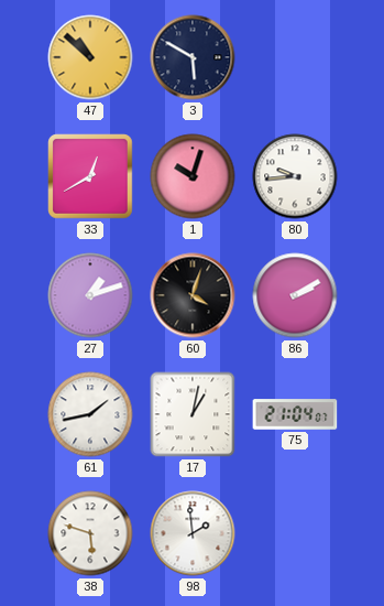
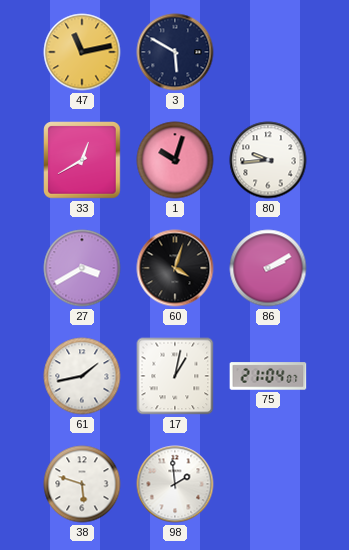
47: 10:52 -> 11:13
27: 1:12 -> 3:40
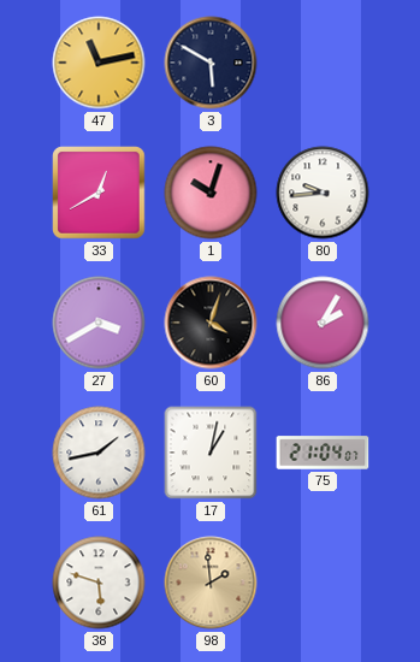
86: 2:10 -> 2:05
98 dial: white -> champagne
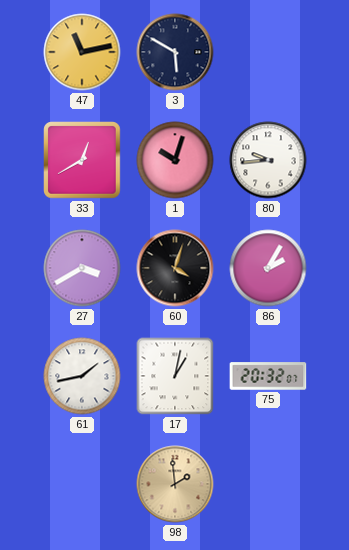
75: 21:04 -> 20:32
38: 5:48 -> none
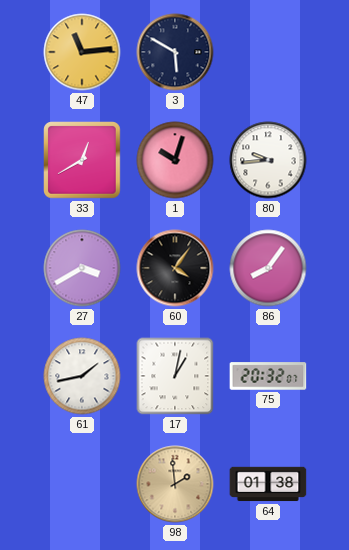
47: 11:13 -> 11:14
60: 4:03 -> 4:06
86: 2:05 -> 8:06
64: none -> 01:38
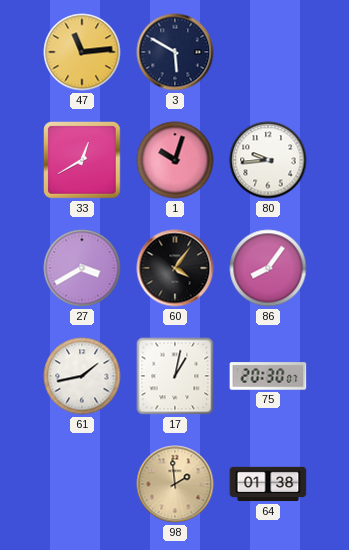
75: 20:32 -> 20:30
